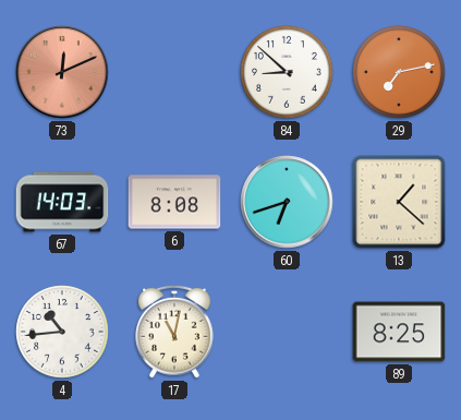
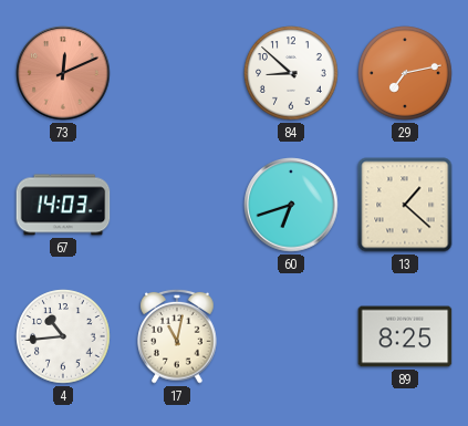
6: 8:08 -> none
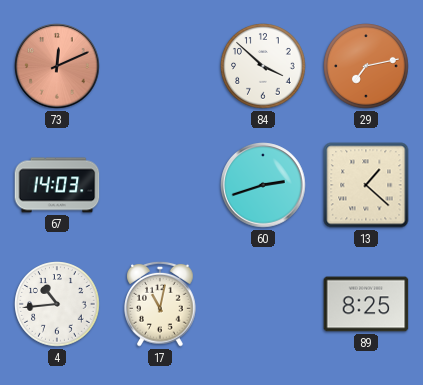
84: 8:52 -> 3:52
60: 6:42 -> 2:42
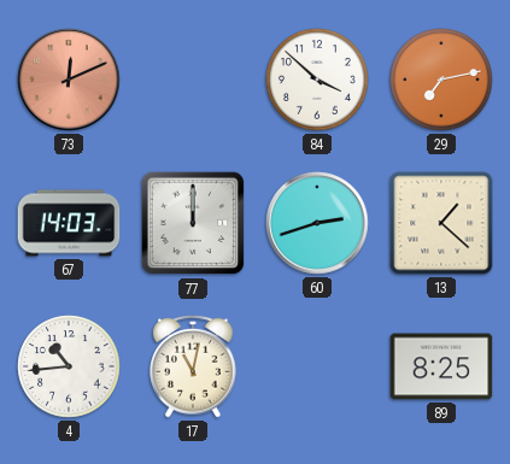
77: none -> 12:00
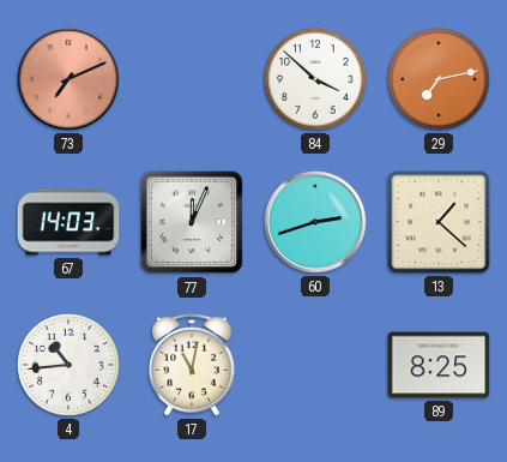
73: 12:11 -> 7:11
77: 12:00 -> 12:04
